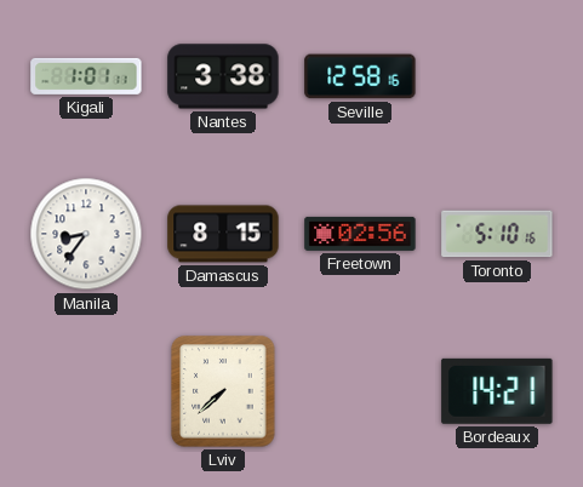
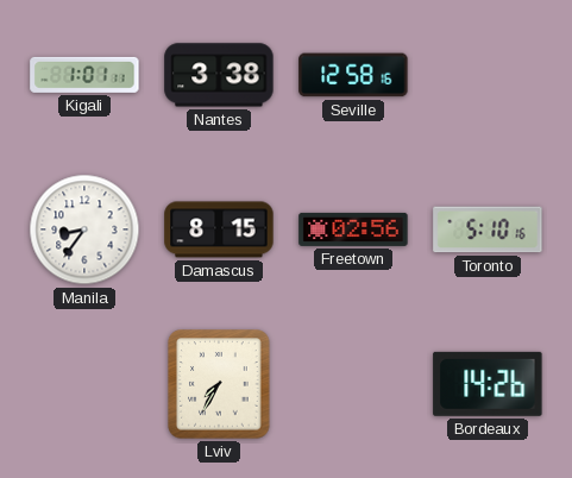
Lviv: 7:38 -> 7:35
Bordeaux: 14:21 -> 14:26
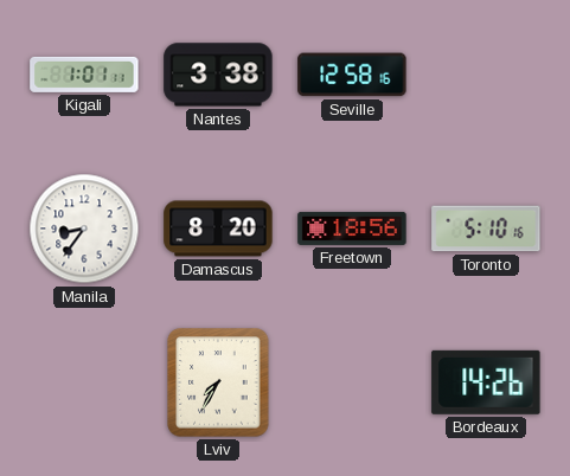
Damascus: 8:15 -> 8:20
Freetown: 02:56 -> 18:56
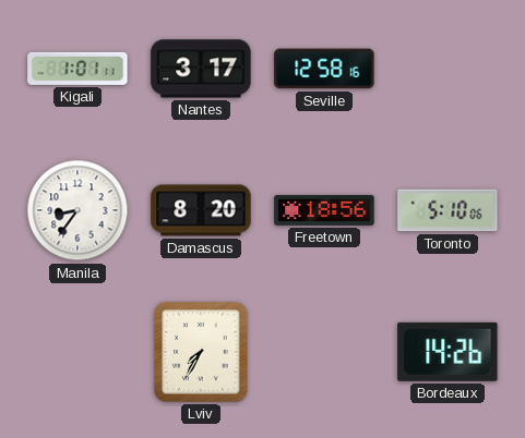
Nantes: 3:38 -> 3:17
Toronto: 5:10:16 -> 5:10:06
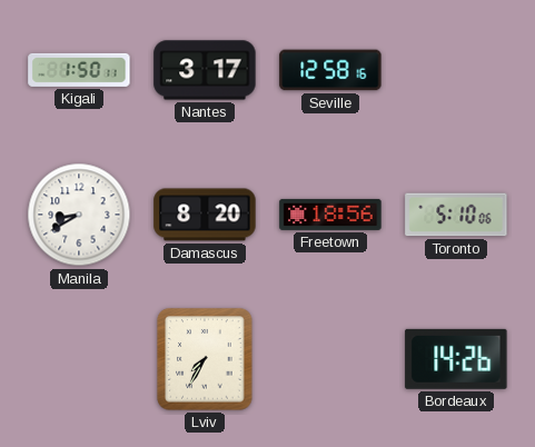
Kigali: 1:01 -> 1:50
Manila: 8:36 -> 8:40
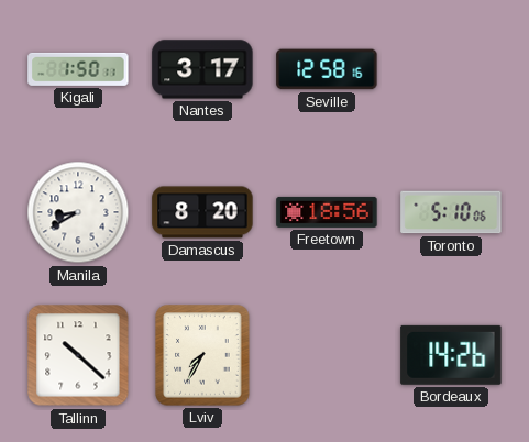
Tallinn: none -> 10:22
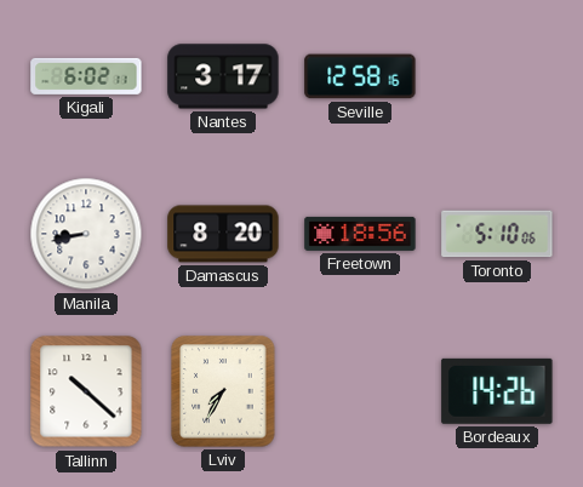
Kigali: 1:50 -> 6:02
Manila: 8:40 -> 8:43
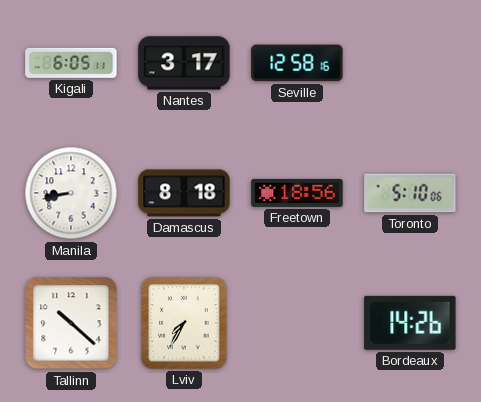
Kigali: 6:02 -> 6:05
Damascus: 8:20 -> 8:18
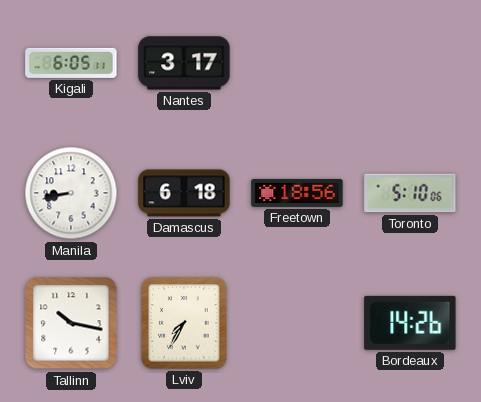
Seville: 12:58 -> none
Damascus: 8:18 -> 6:18
Tallinn: 10:22 -> 10:17
